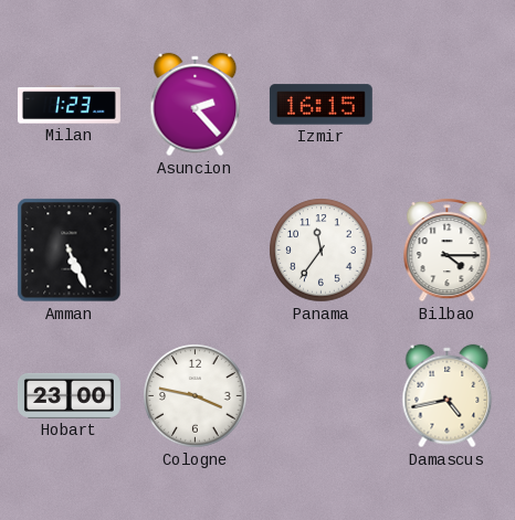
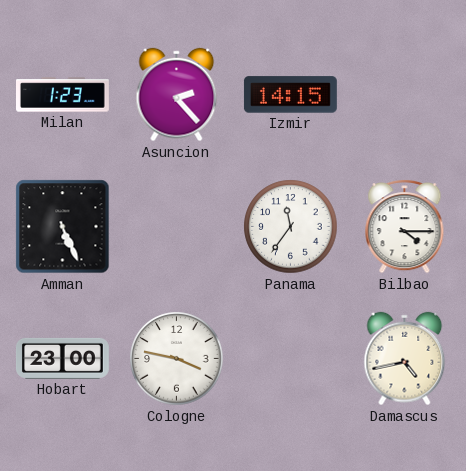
Izmir: 16:15 -> 14:15
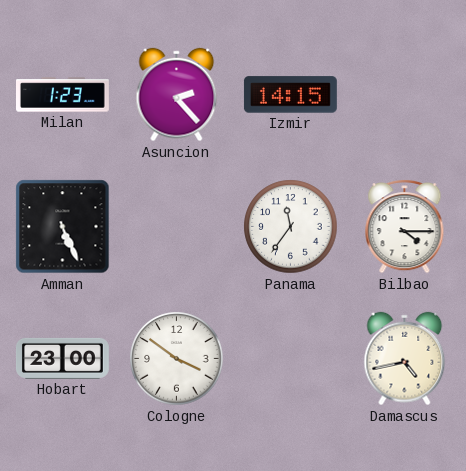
Cologne: 3:47 -> 3:51
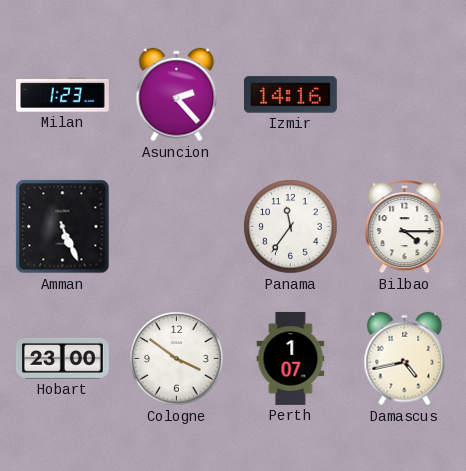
Izmir: 14:15 -> 14:16
Perth: none -> 1:07
